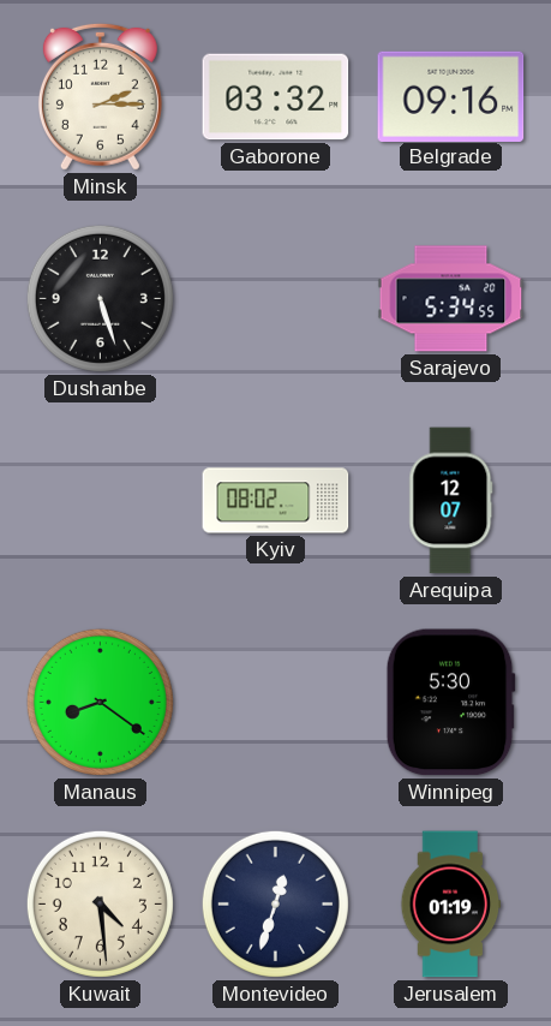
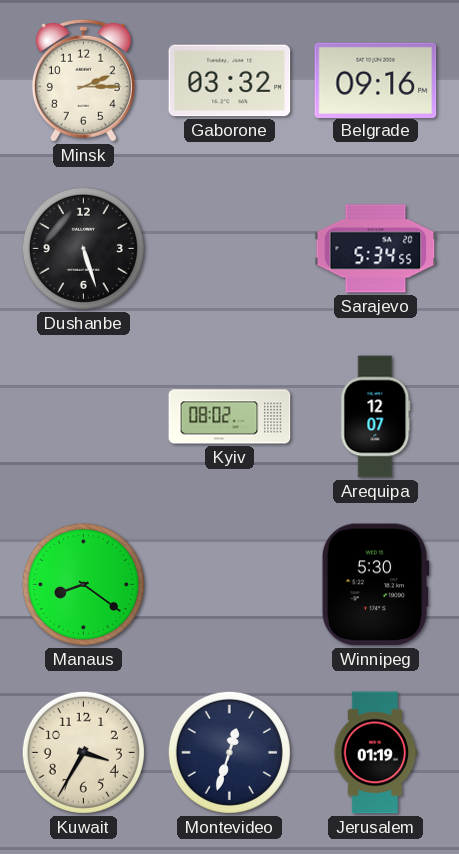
Kuwait: 4:29 -> 3:35
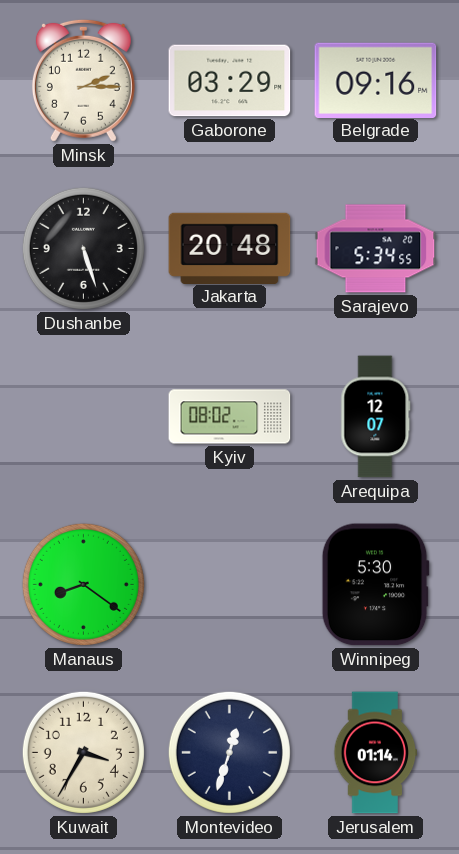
Gaborone: 03:32 -> 03:29
Jakarta: none -> 20:48
Jerusalem: 01:19 -> 01:14
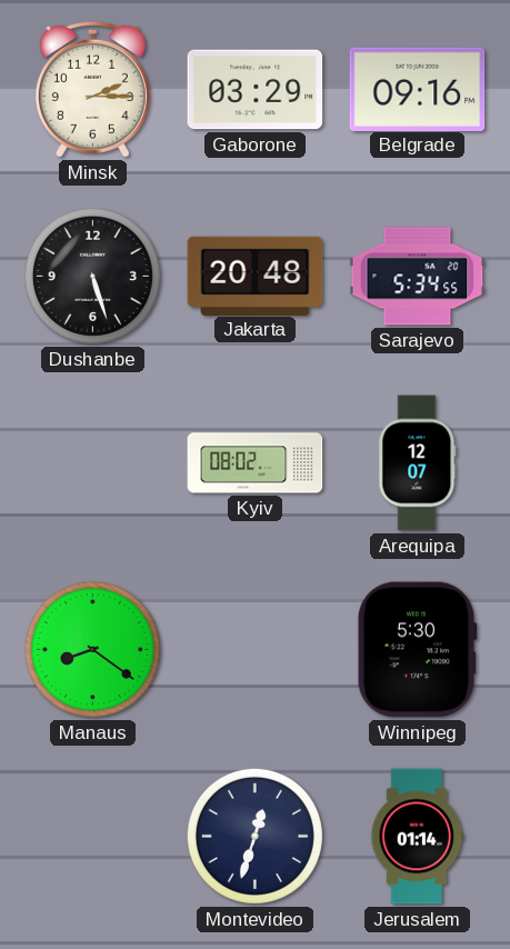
Kuwait: 3:35 -> none
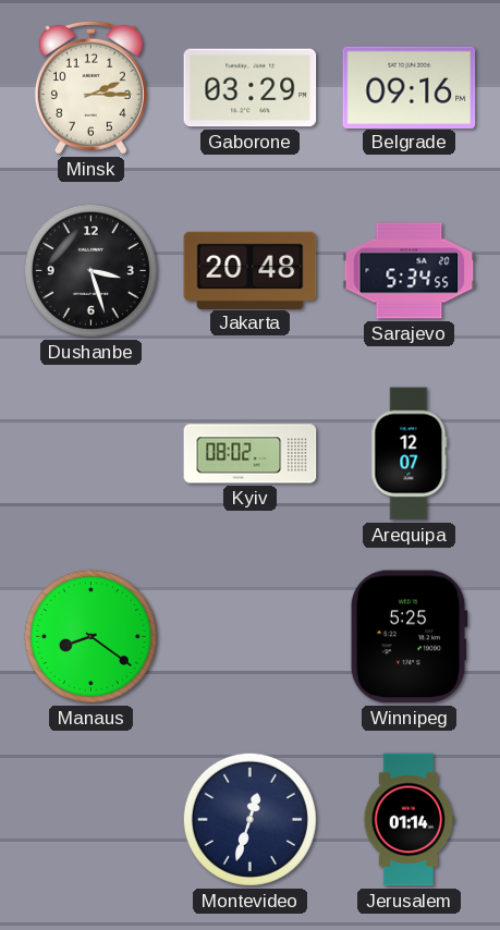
Dushanbe: 5:27 -> 3:27
Winnipeg: 5:30 -> 5:25
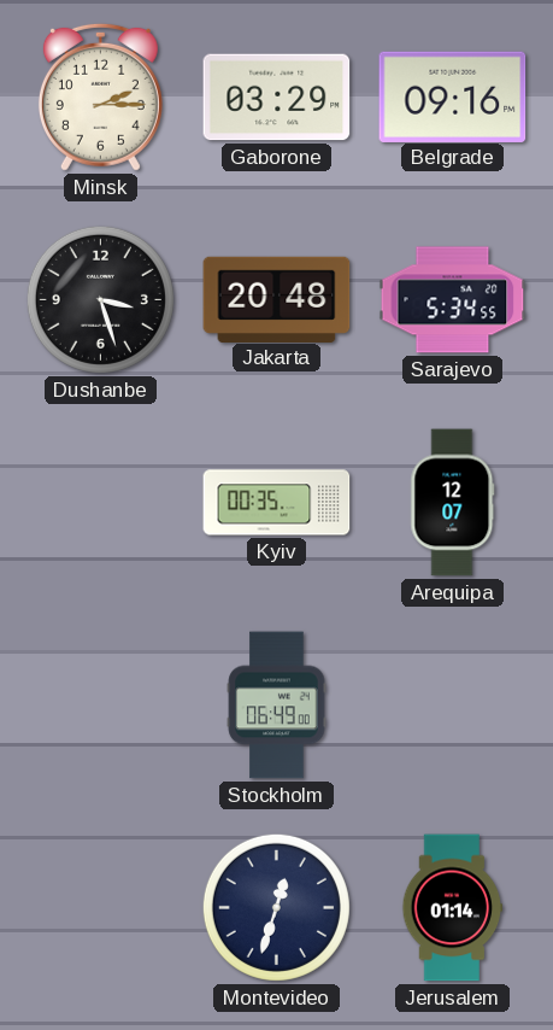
Kyiv: 08:02 -> 00:35
Manaus: 8:21 -> none
Stockholm: none -> 06:49
Winnipeg: 5:25 -> none
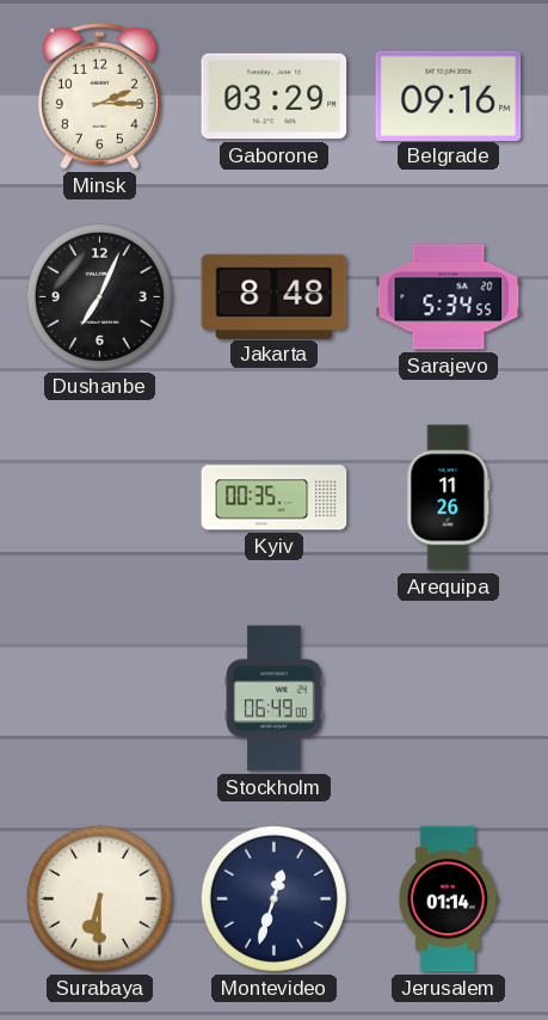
Dushanbe: 3:27 -> 7:04
Jakarta: 20:48 -> 8:48
Arequipa: 12:07 -> 11:26
Surabaya: none -> 6:30
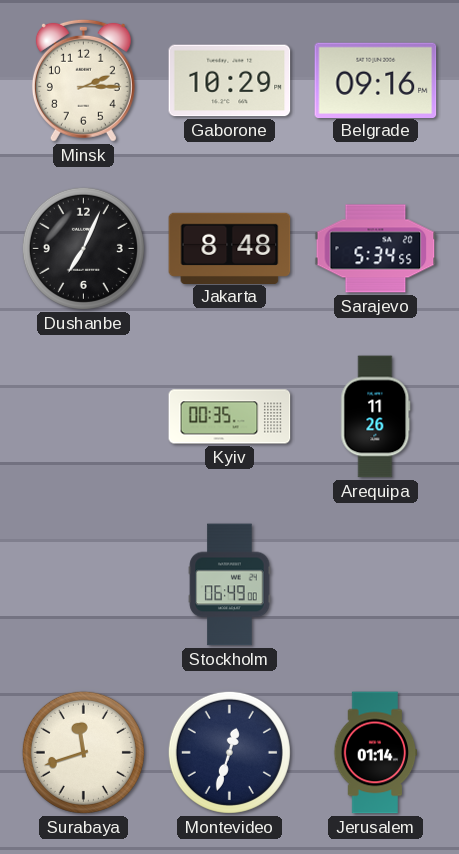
Gaborone: 03:29 -> 10:29
Surabaya: 6:30 -> 11:42
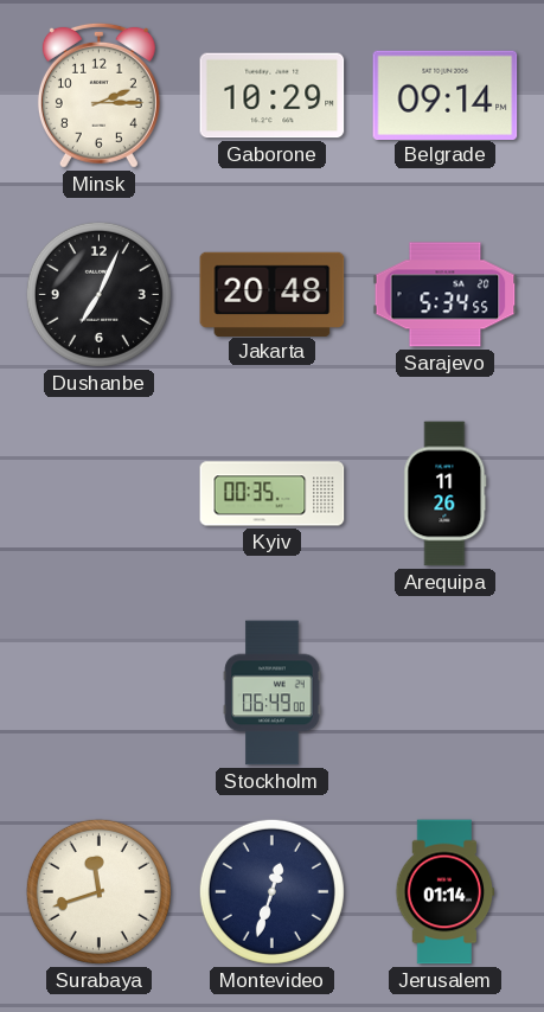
Belgrade: 09:16 -> 09:14
Jakarta: 8:48 -> 20:48
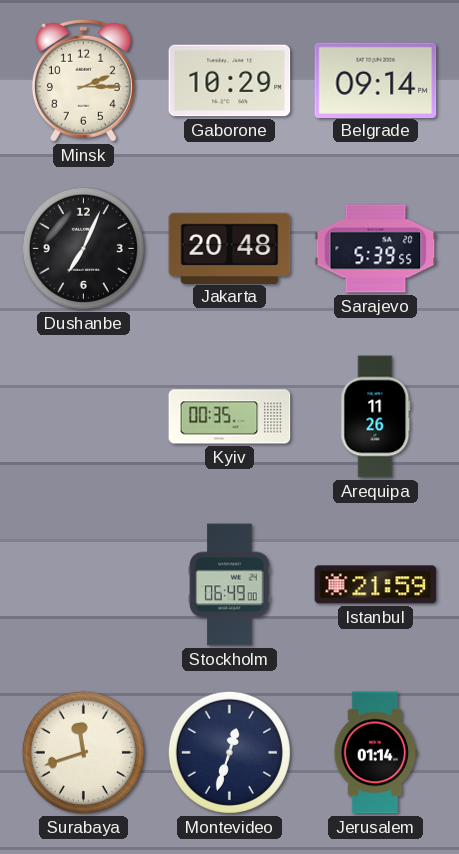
Sarajevo: 5:34 -> 5:39
Istanbul: none -> 21:59
